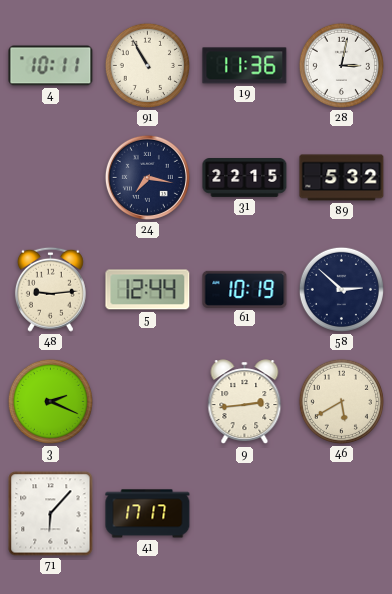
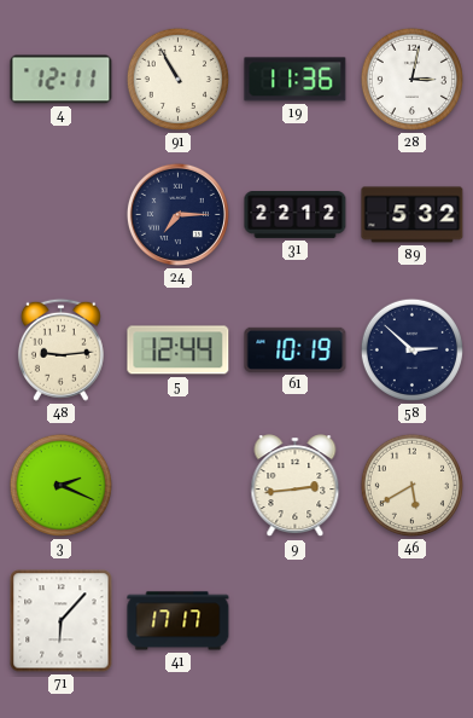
4: 10:11 -> 12:11
24: 7:17 -> 7:15
31: 22:15 -> 22:12
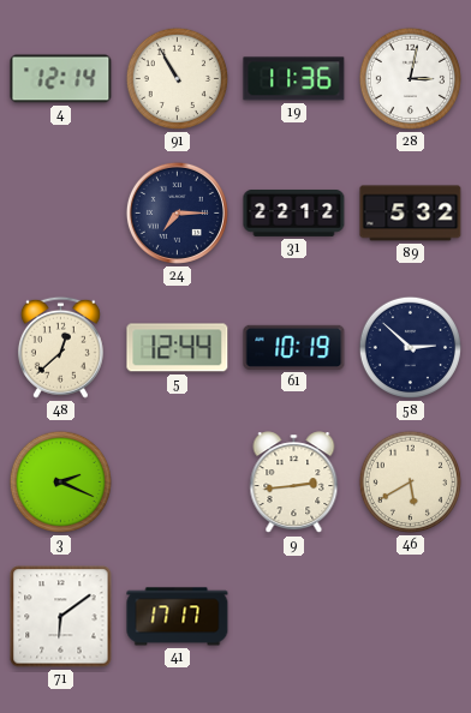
4: 12:11 -> 12:14
48: 9:14 -> 12:38
71: 6:07 -> 6:09
